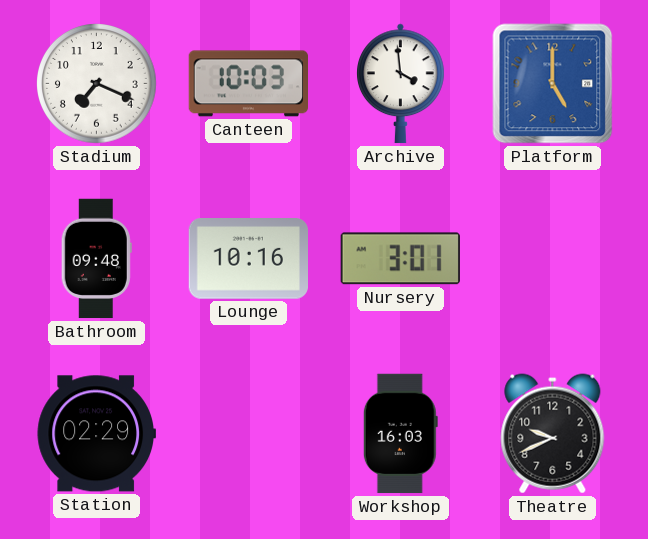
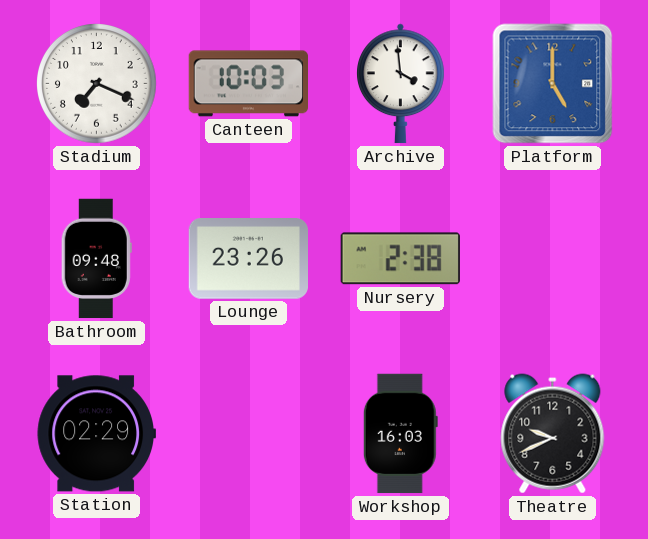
Lounge: 10:16 -> 23:26
Nursery: 3:01 -> 2:38
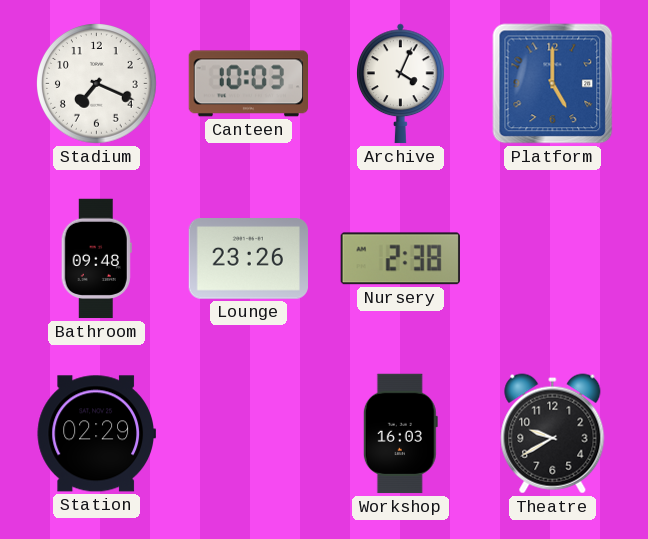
Archive: 3:59 -> 4:04
Theatre: 9:41 -> 9:40
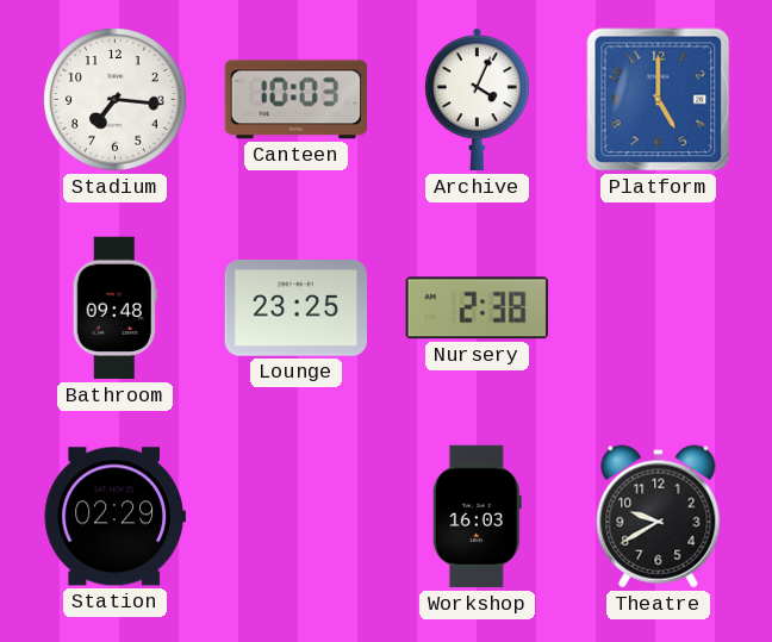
Stadium: 7:19 -> 7:16
Lounge: 23:26 -> 23:25
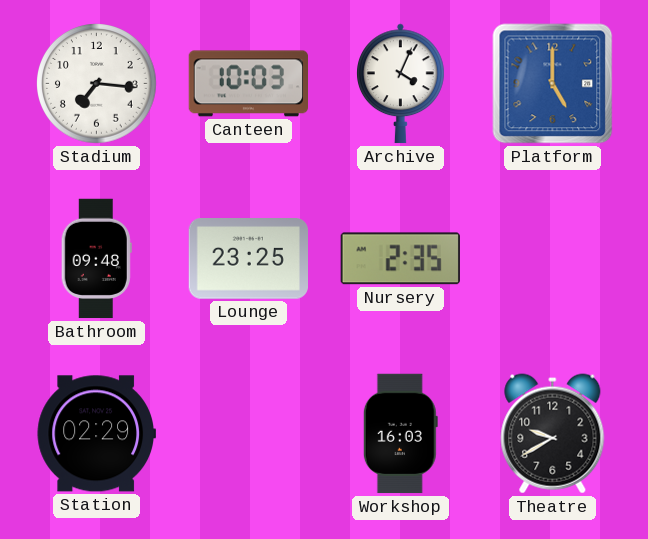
Nursery: 2:38 -> 2:35
